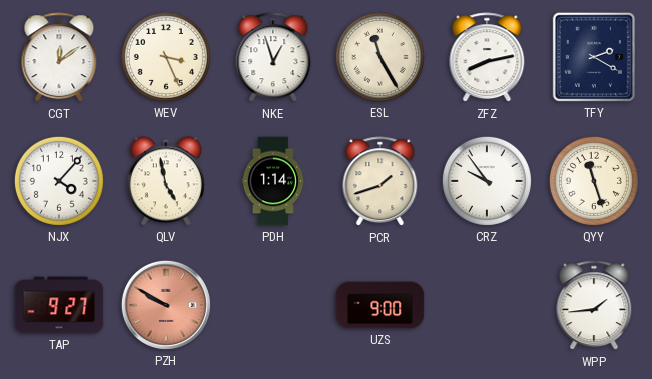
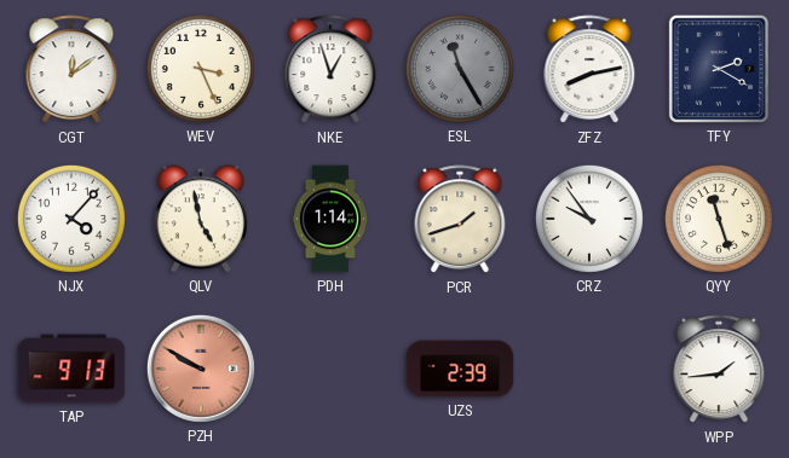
ESL dial: cream -> grey
TAP: 9:27 -> 9:13
UZS: 9:00 -> 2:39
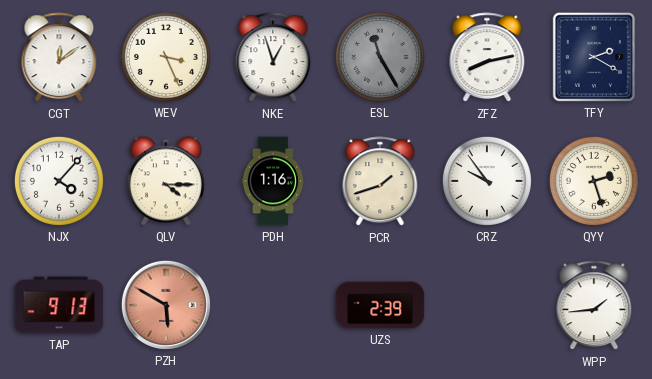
QLV: 4:58 -> 4:15
PDH: 1:14 -> 1:16
QYY: 11:27 -> 2:27
PZH: 9:50 -> 5:50
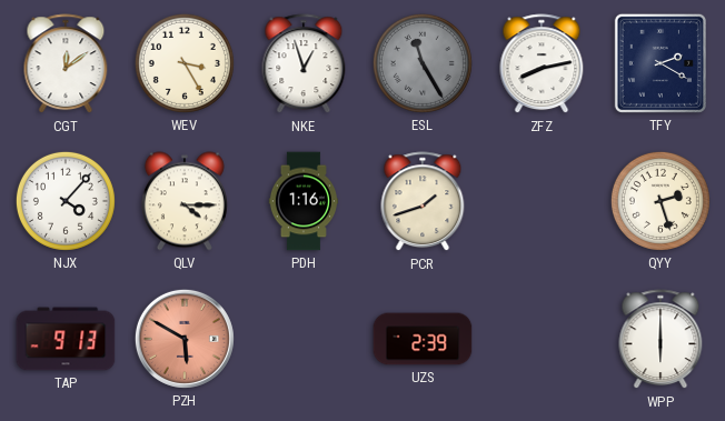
WEV: 3:26 -> 3:25
CRZ: 9:54 -> none
WPP: 1:44 -> 6:00
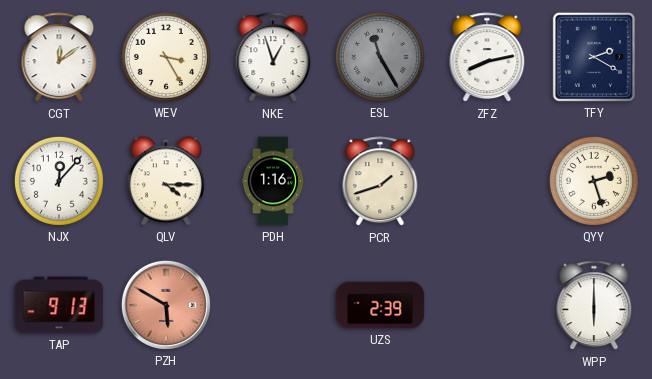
NJX: 4:07 -> 12:07
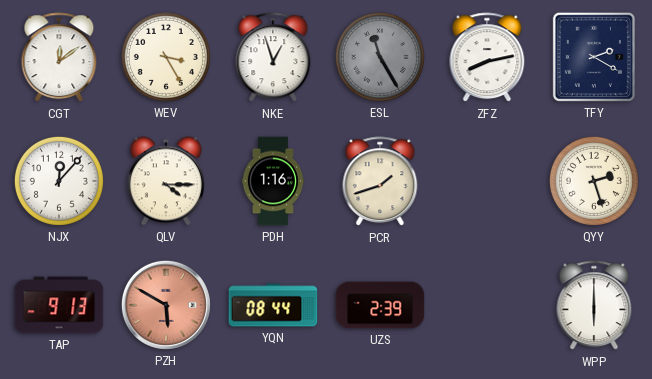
YQN: none -> 08:44
